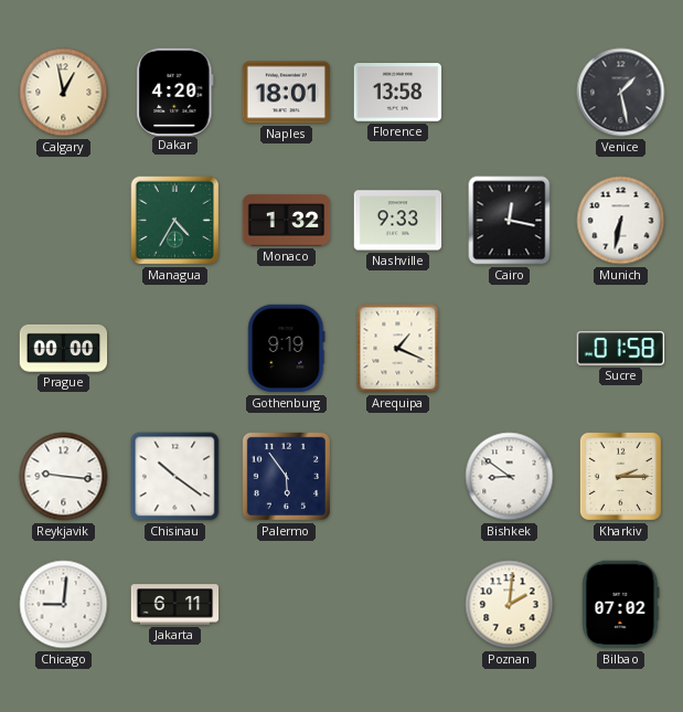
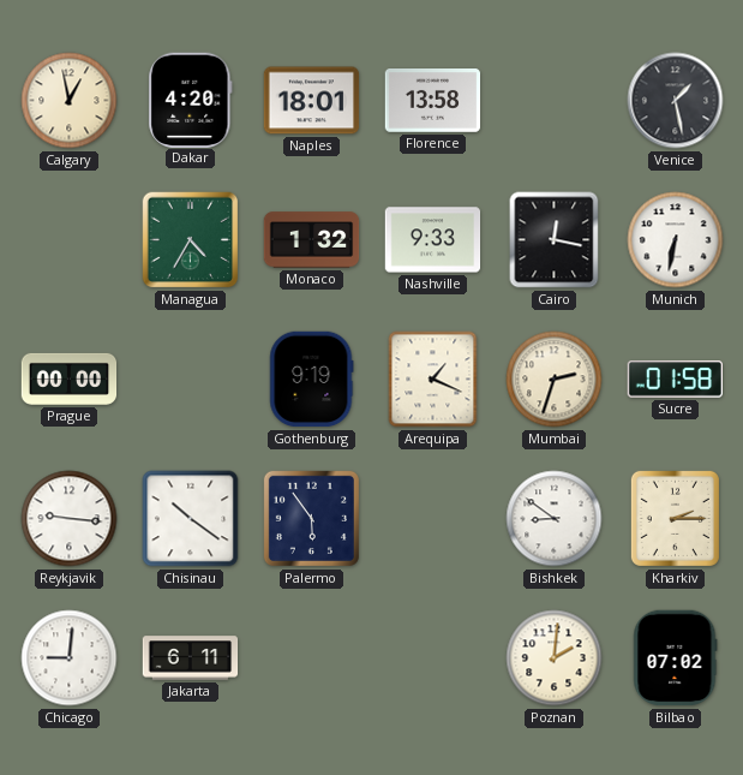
Mumbai: none -> 2:33
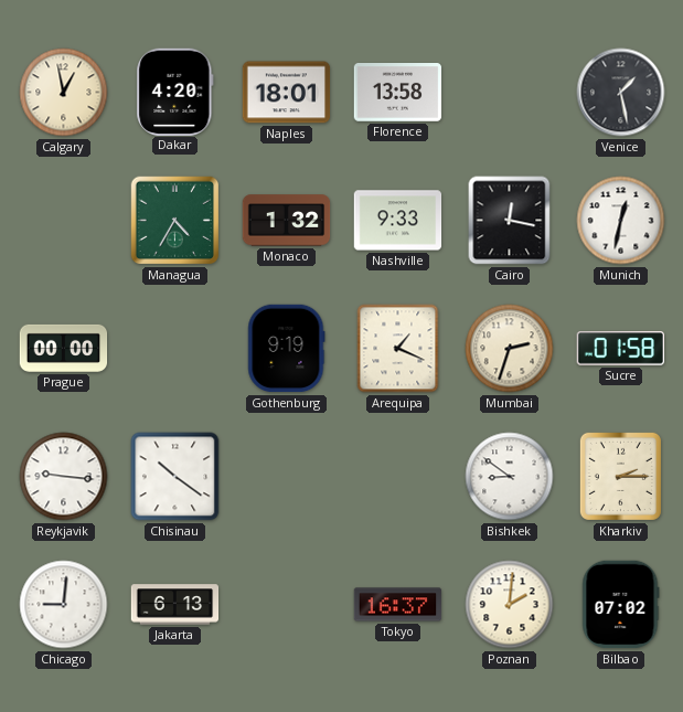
Munich: 6:32 -> 12:32
Palermo: 5:54 -> none
Jakarta: 6:11 -> 6:13
Tokyo: none -> 16:37
